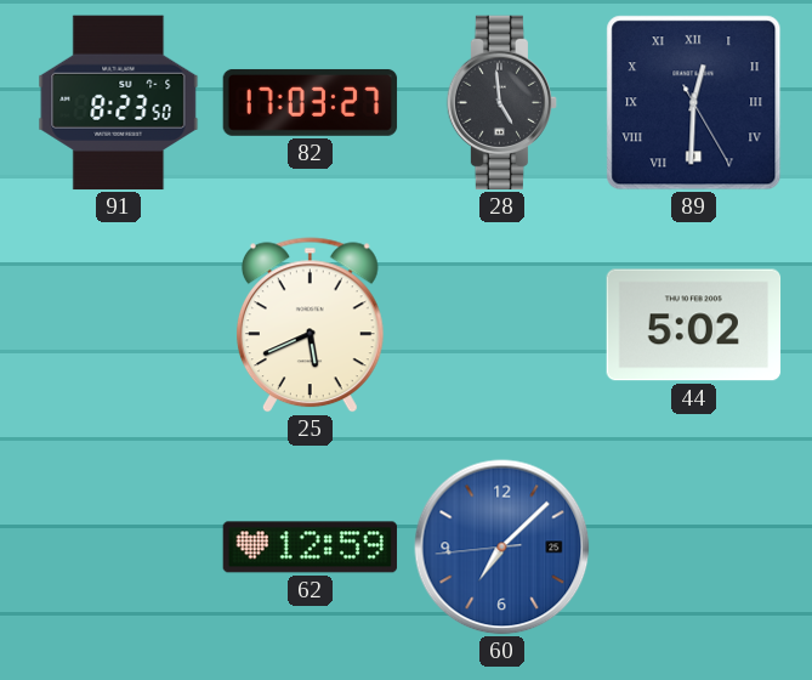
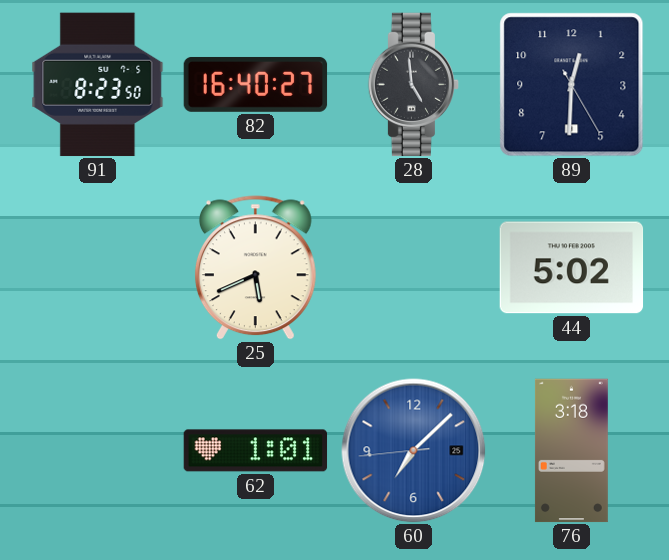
82: 17:03 -> 16:40
89 numerals: Roman -> Arabic
62: 12:59 -> 1:01
76: none -> 3:18
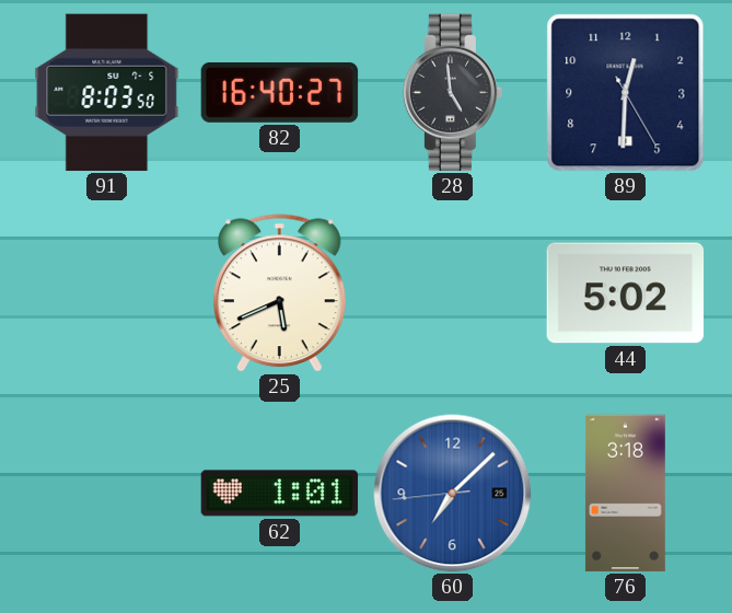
91: 8:23 -> 8:03
